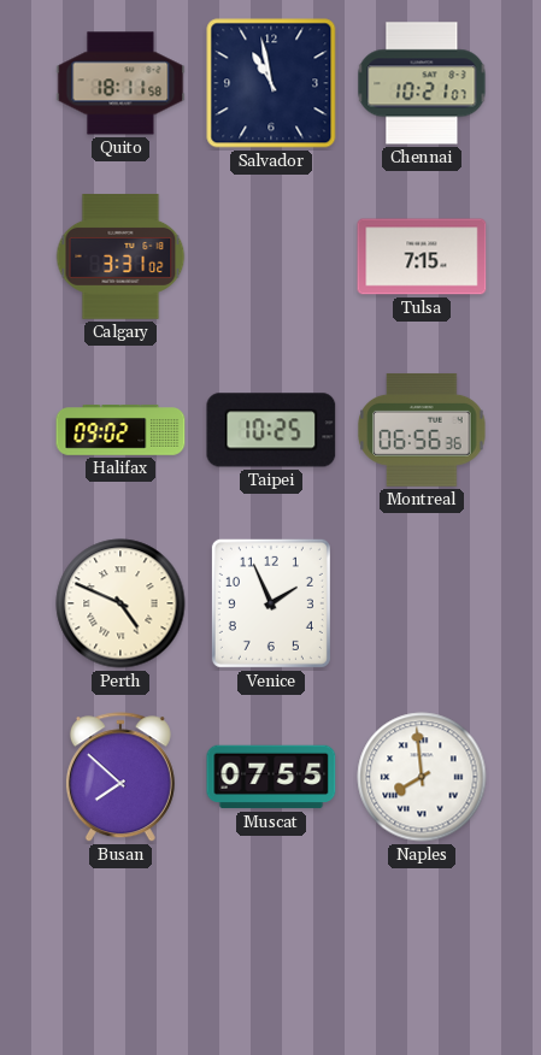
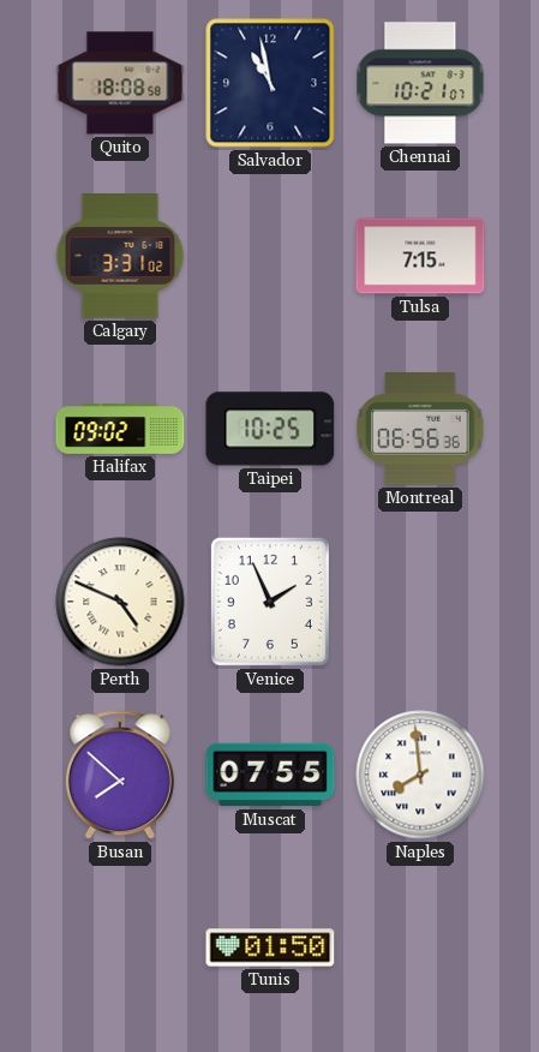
Quito: 18:11 -> 18:08
Tunis: none -> 01:50
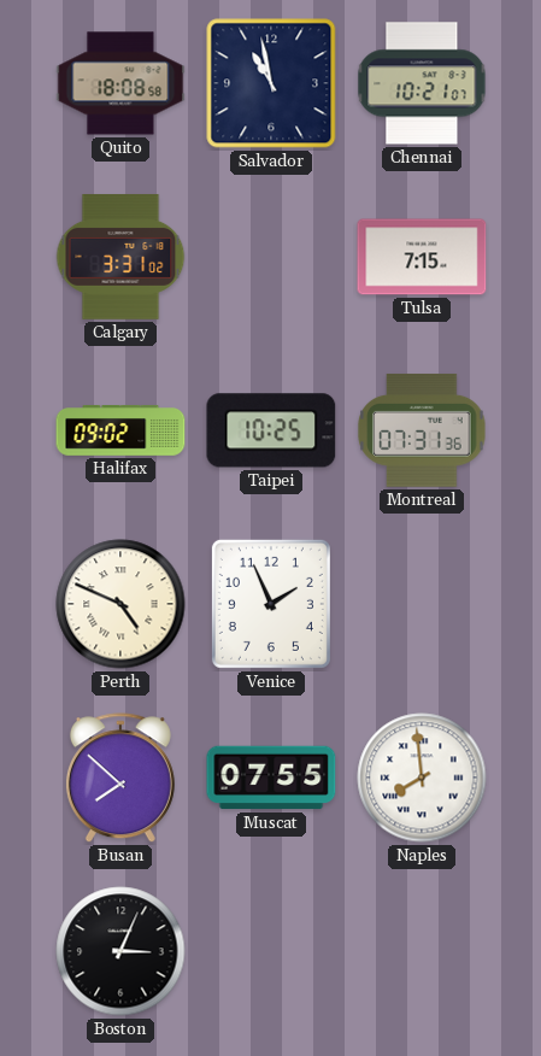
Montreal: 06:56 -> 07:31
Boston: none -> 3:04
Tunis: 01:50 -> none
